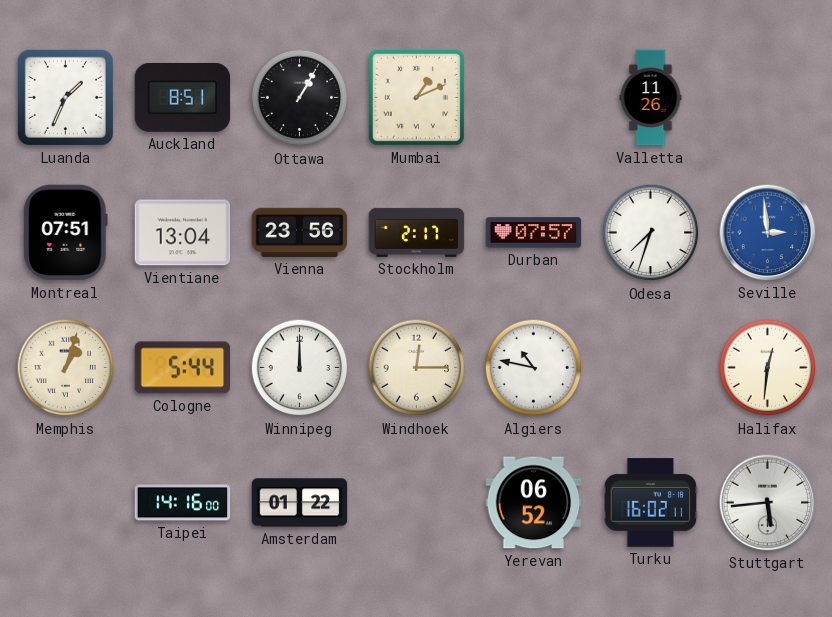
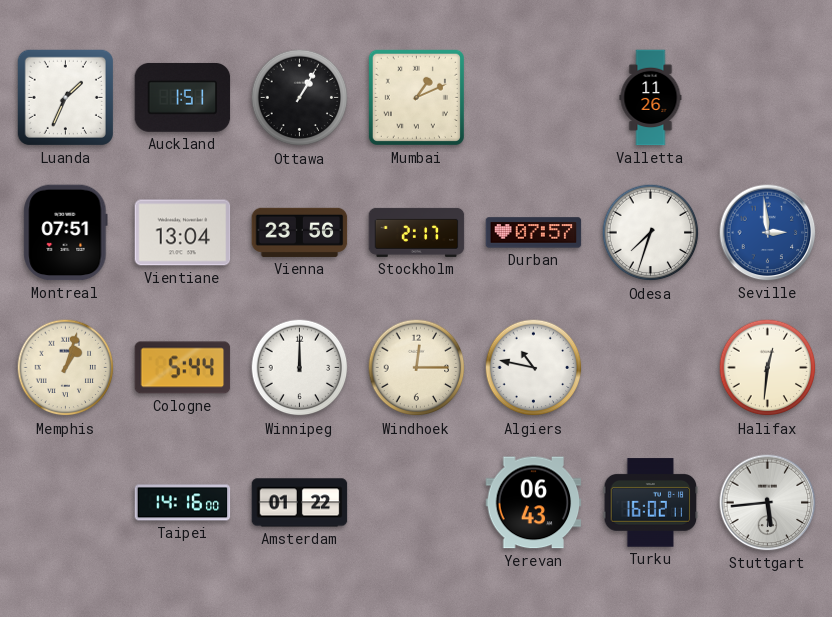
Auckland: 8:51 -> 1:51
Yerevan: 06:52 -> 06:43
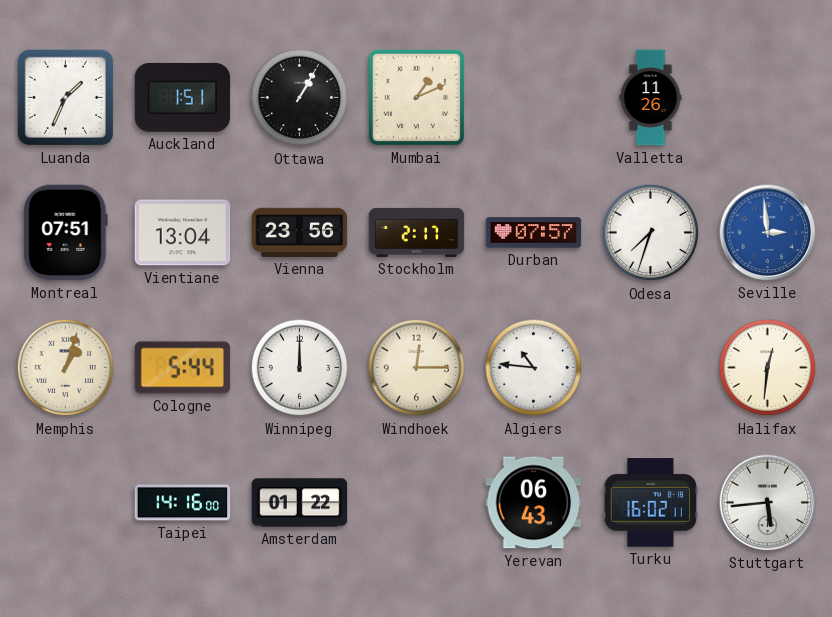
Algiers: 10:47 -> 10:46
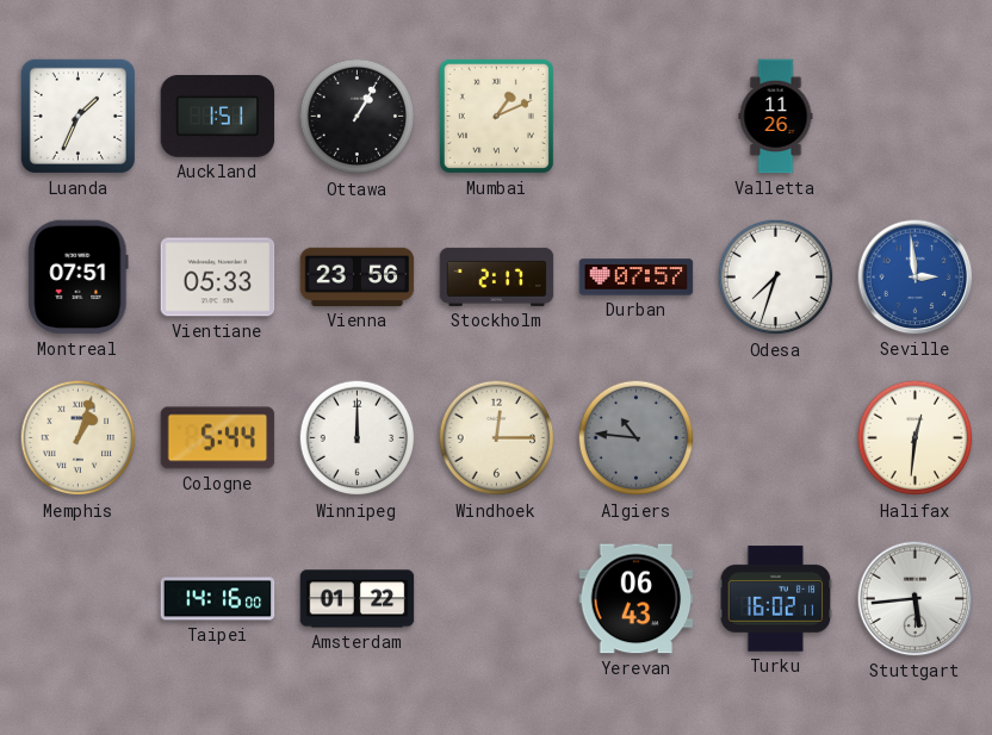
Vientiane: 13:04 -> 05:33
Algiers dial: white -> grey
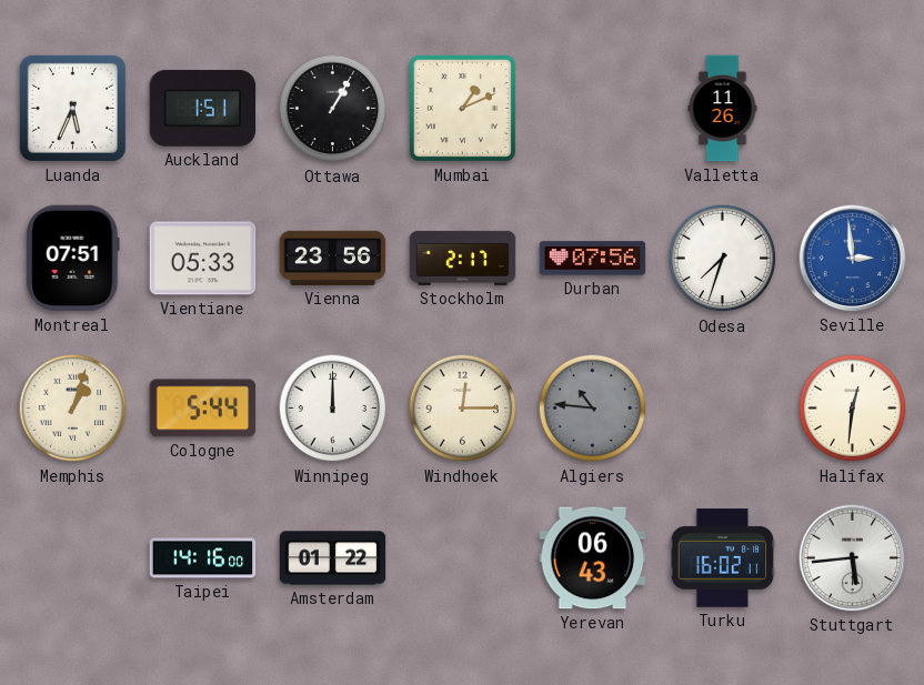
Luanda: 1:34 -> 5:34
Durban: 07:57 -> 07:56
